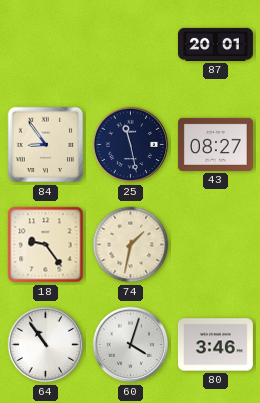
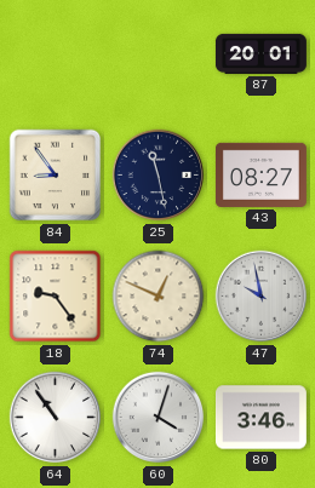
74: 1:32 -> 12:49
47: none -> 9:58
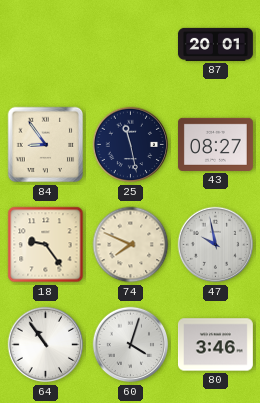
74: 12:49 -> 7:49
